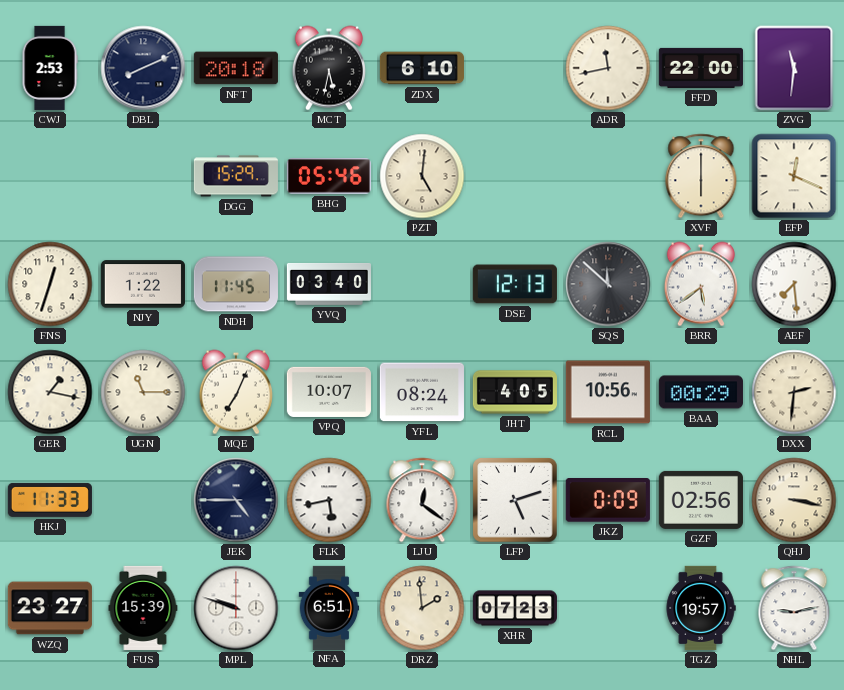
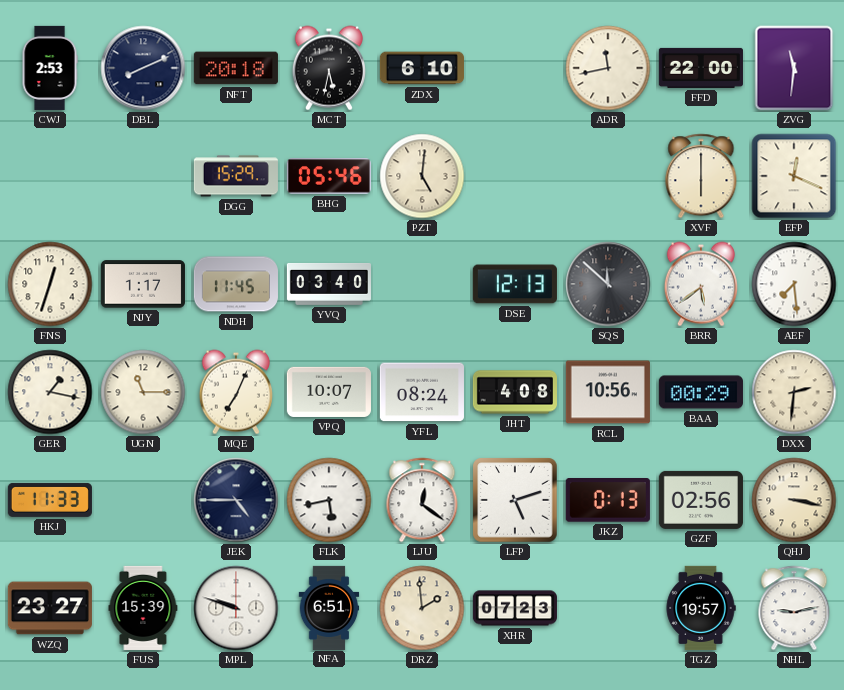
NJY: 1:22 -> 1:17
JHT: 4:05 -> 4:08
JKZ: 0:09 -> 0:13
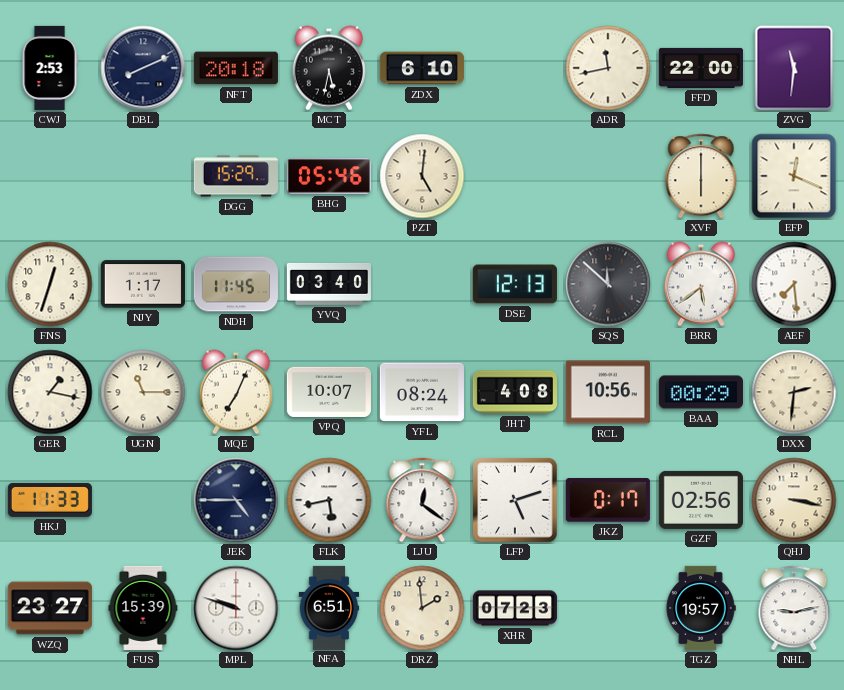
JKZ: 0:13 -> 0:17
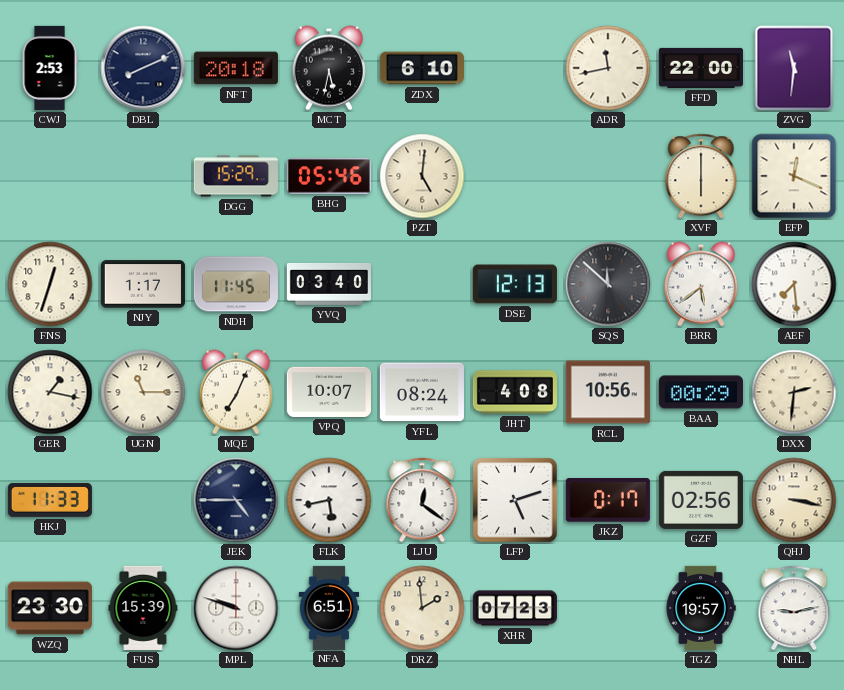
WZQ: 23:27 -> 23:30
